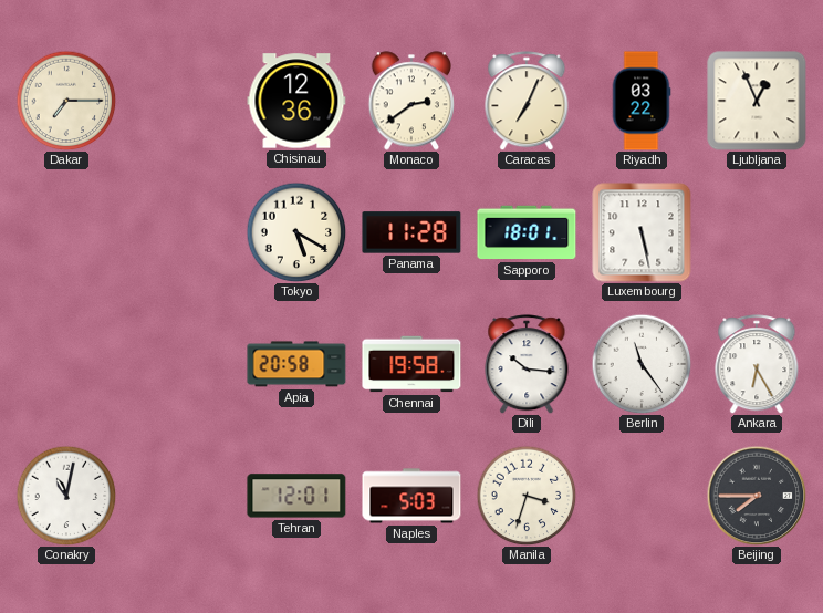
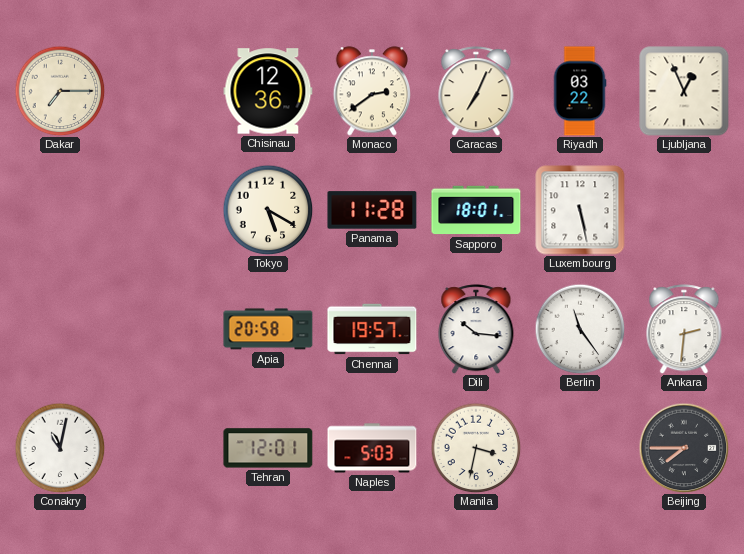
Chennai: 19:58 -> 19:57
Ankara: 6:25 -> 2:31
Manila: 3:33 -> 3:32
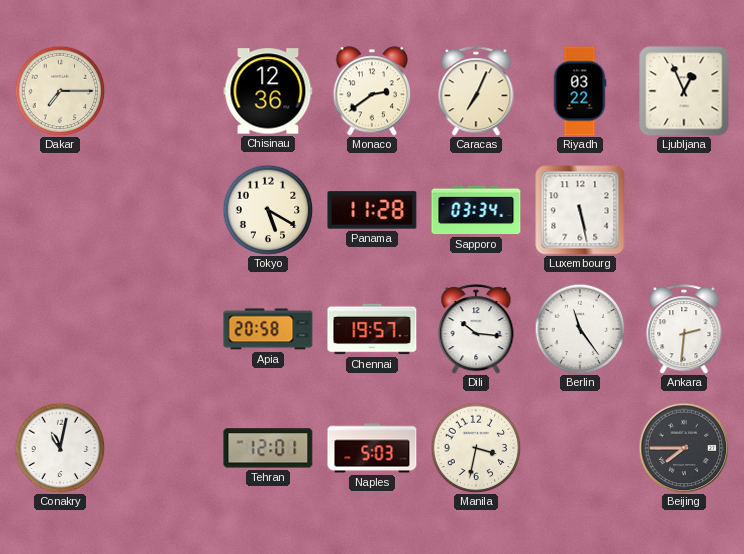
Sapporo: 18:01 -> 03:34
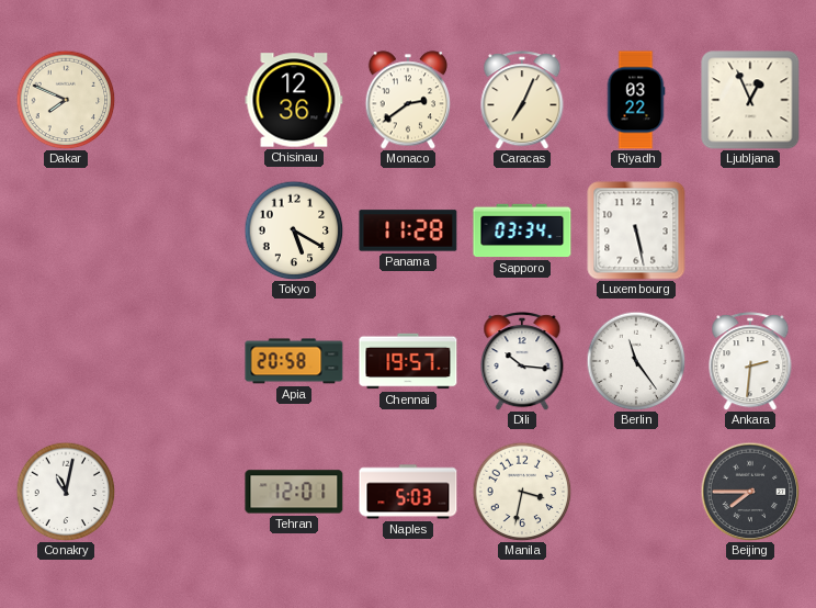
Dakar: 7:15 -> 7:49
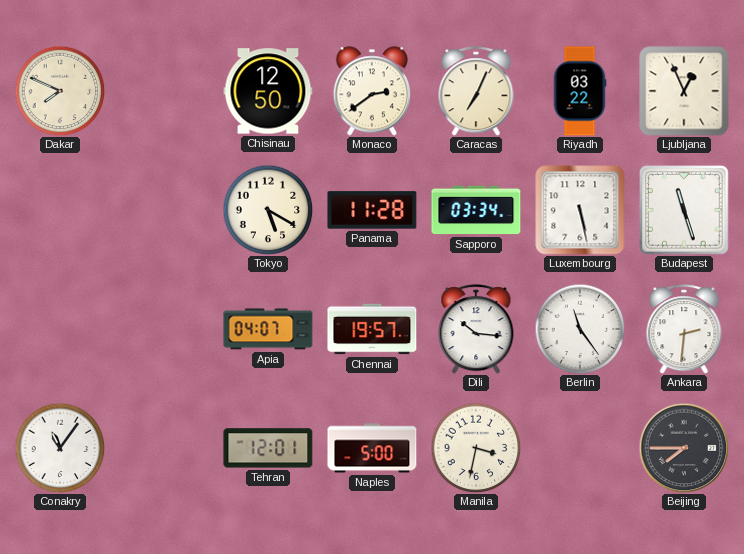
Chisinau: 12:36 -> 12:50
Budapest: none -> 11:27
Apia: 20:58 -> 04:07
Conakry: 11:02 -> 11:06
Naples: 5:03 -> 5:00
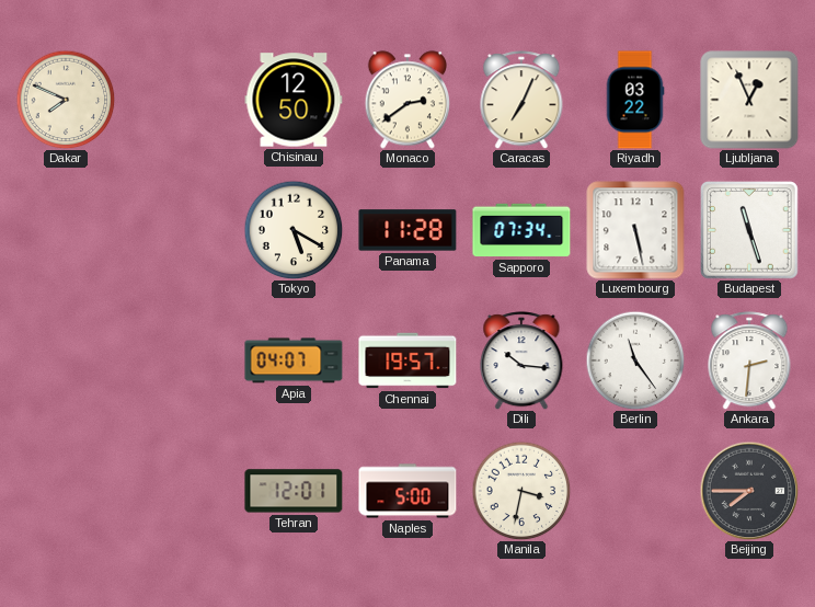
Sapporo: 03:34 -> 07:34
Conakry: 11:06 -> none
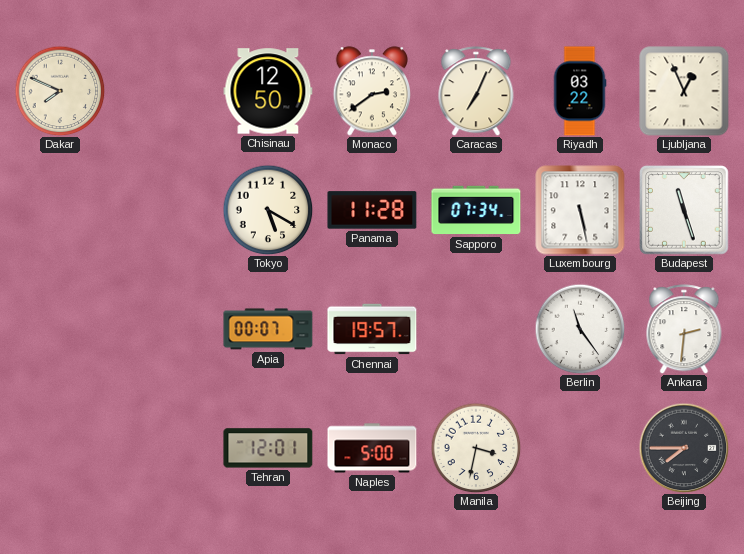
Apia: 04:07 -> 00:07
Dili: 10:16 -> none
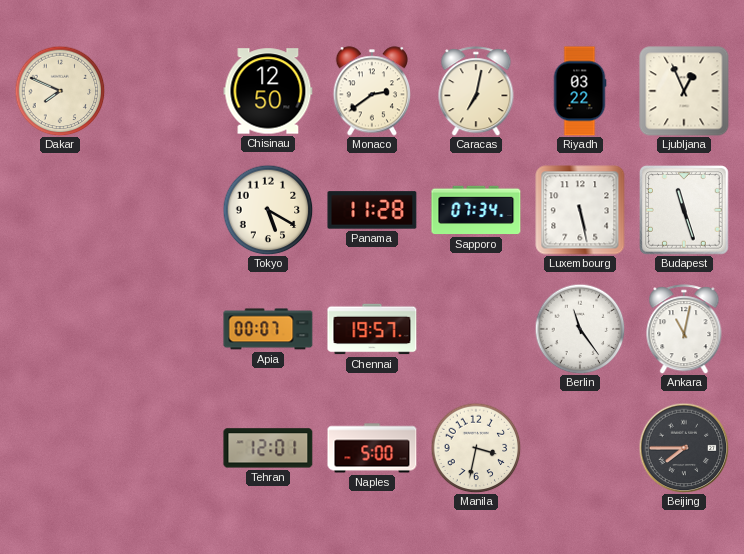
Caracas: 7:04 -> 7:02
Ankara: 2:31 -> 11:02
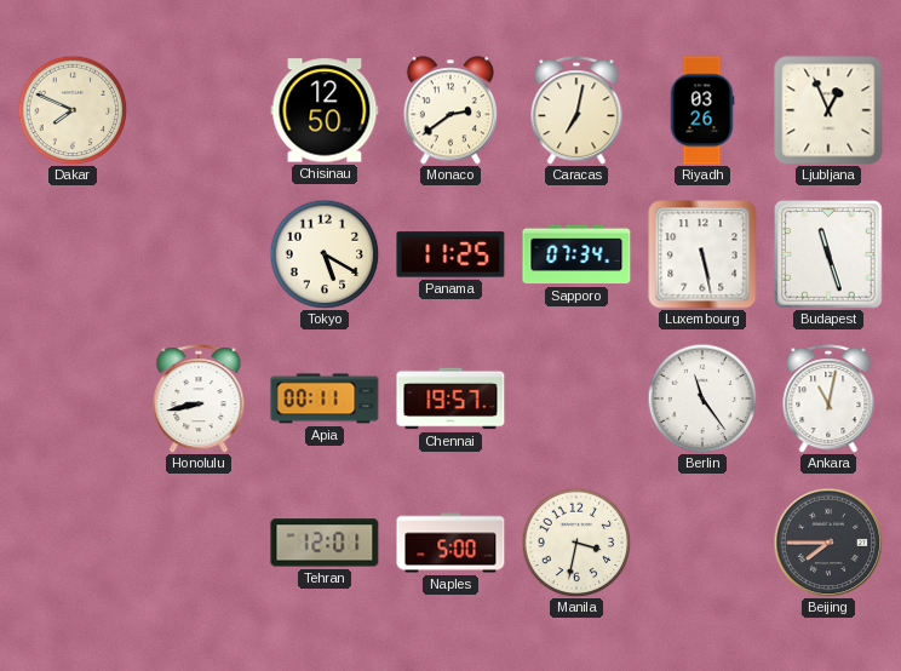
Riyadh: 03:22 -> 03:26
Panama: 11:28 -> 11:25
Honolulu: none -> 8:43
Apia: 00:07 -> 00:11
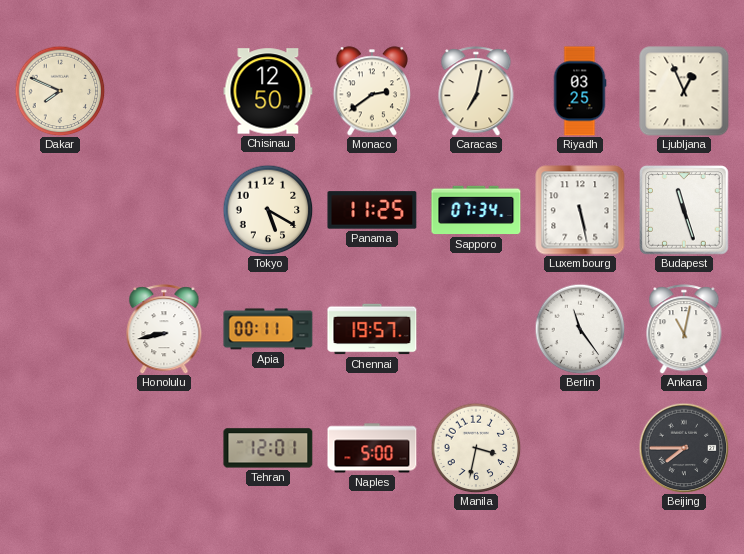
Riyadh: 03:26 -> 03:25
